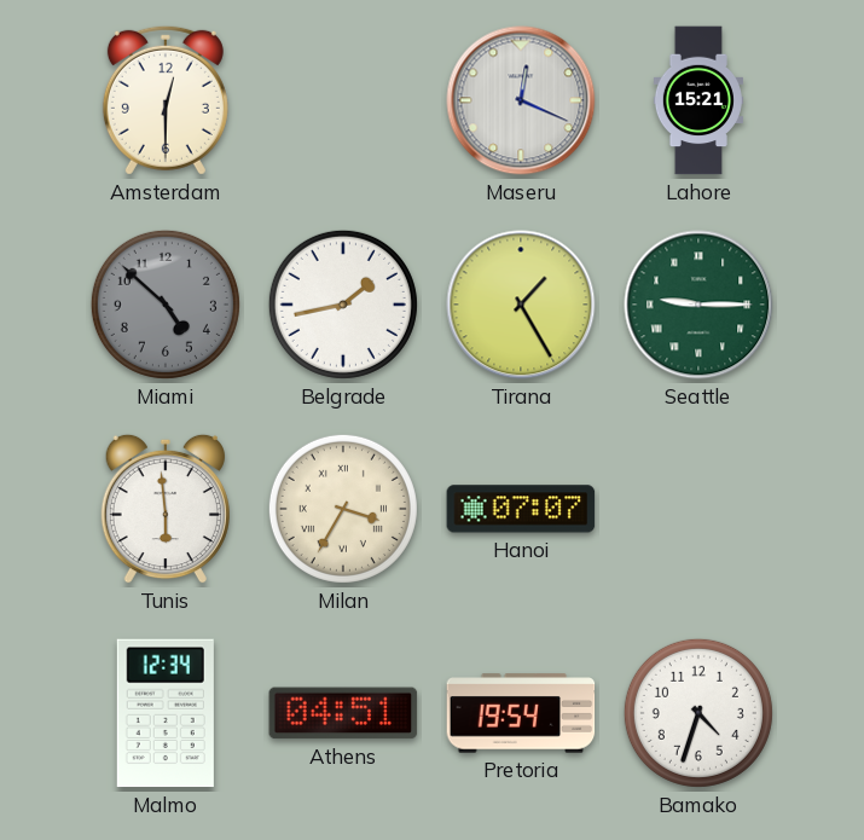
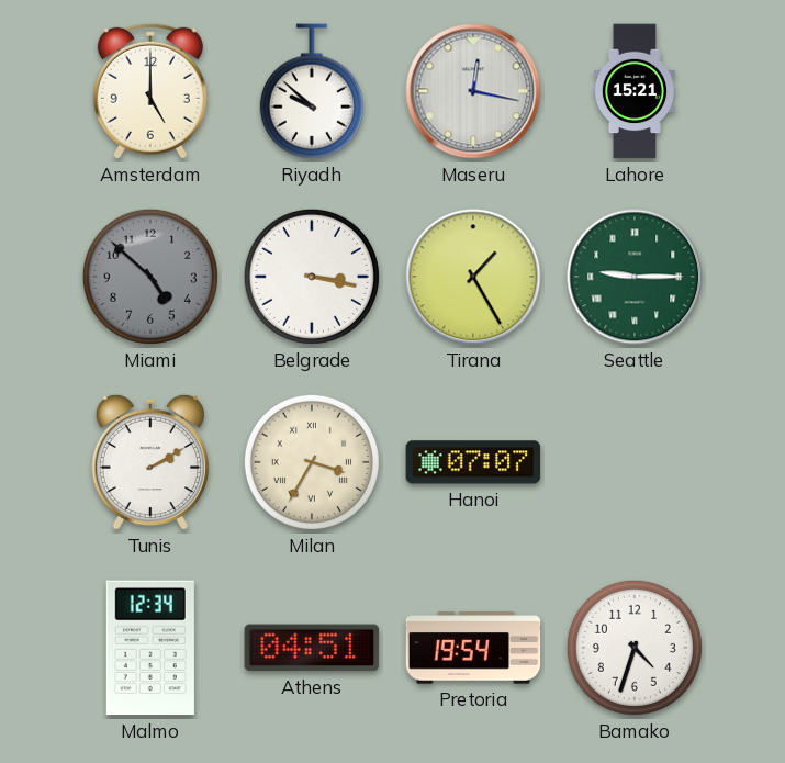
Amsterdam: 12:30 -> 5:00
Riyadh: none -> 9:52
Maseru: 12:19 -> 12:17
Belgrade: 1:43 -> 3:17
Tunis: 5:59 -> 2:10
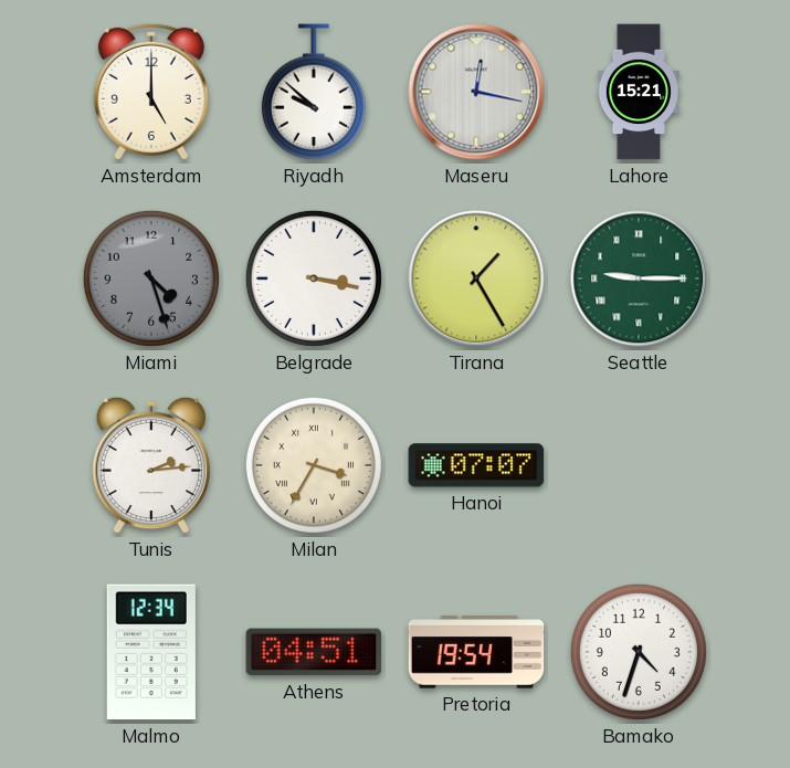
Miami: 4:52 -> 4:27
Tunis: 2:10 -> 2:14
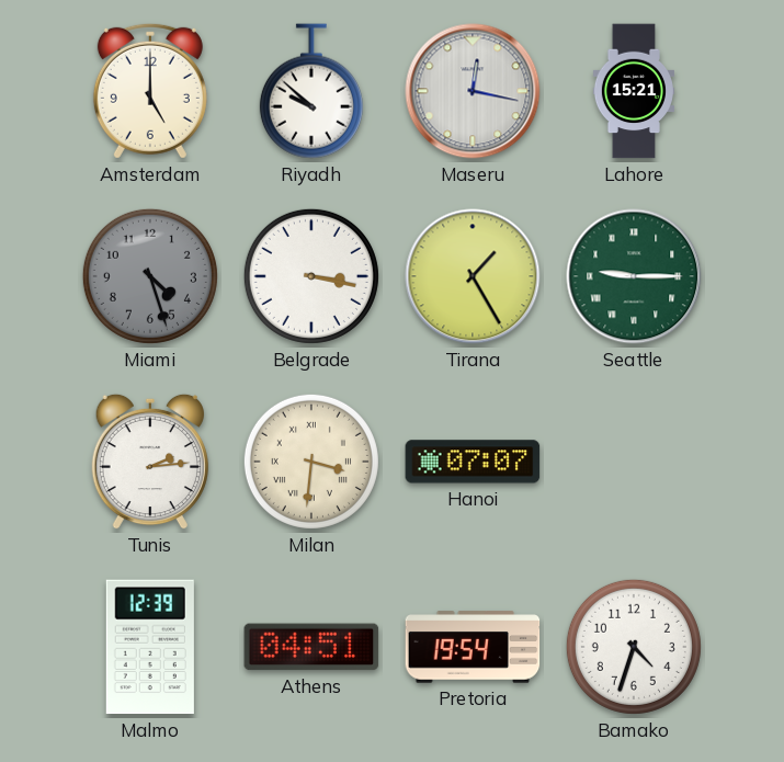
Milan: 3:35 -> 3:31
Malmo: 12:34 -> 12:39
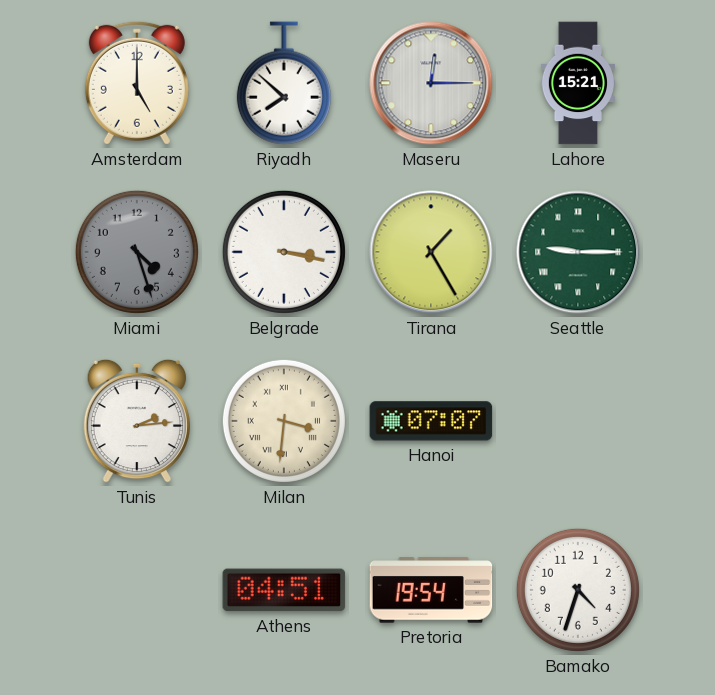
Riyadh: 9:52 -> 7:52
Maseru: 12:17 -> 12:15
Malmo: 12:39 -> none
